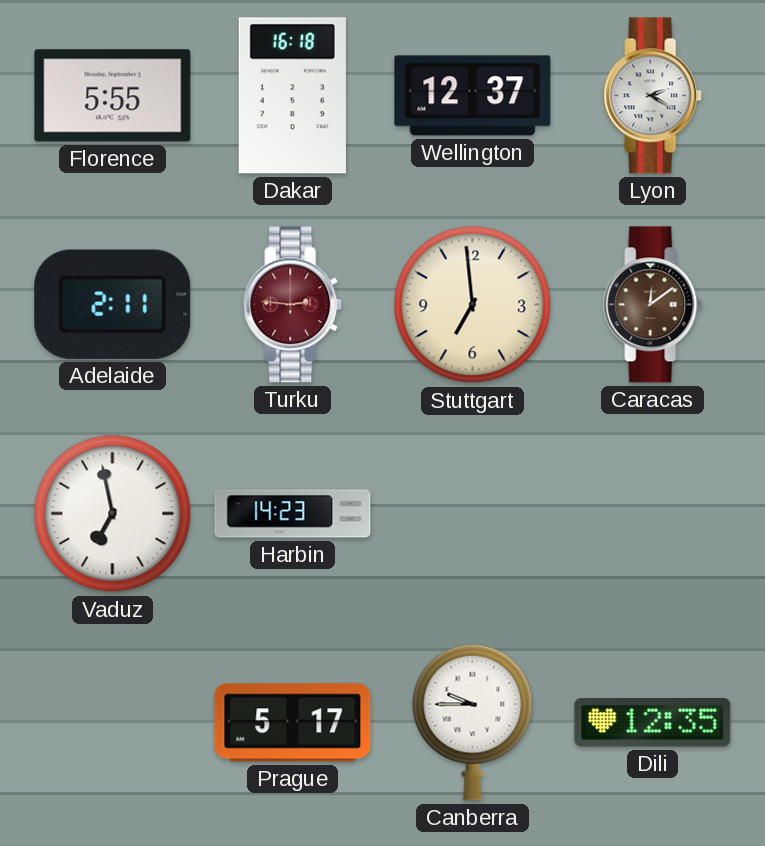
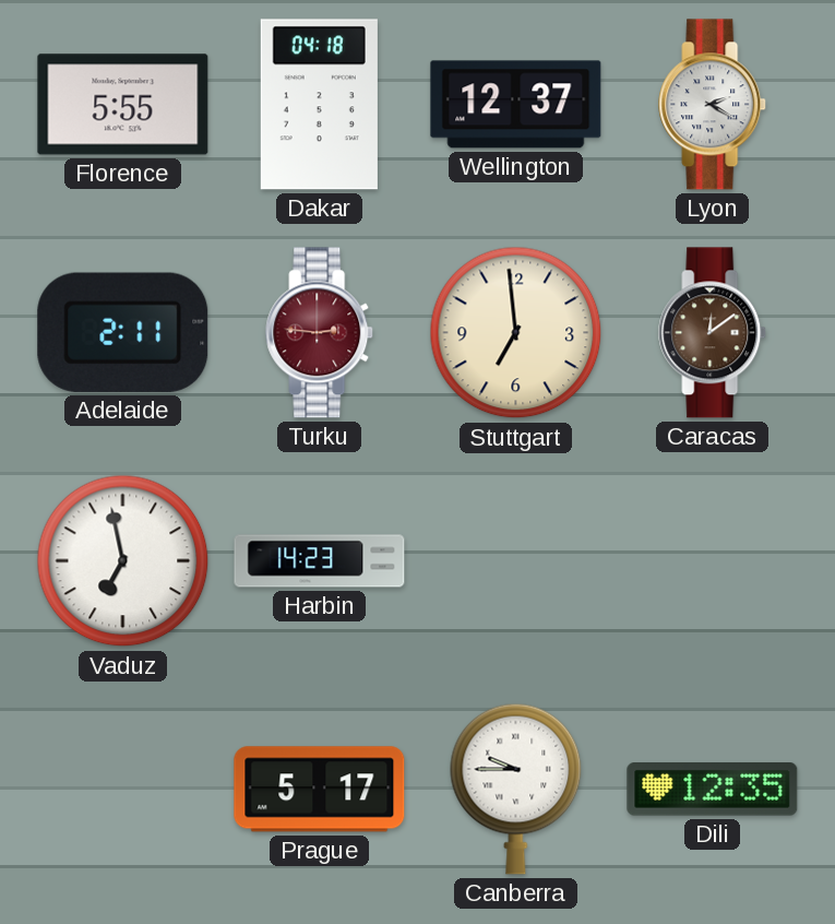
Dakar: 16:18 -> 04:18
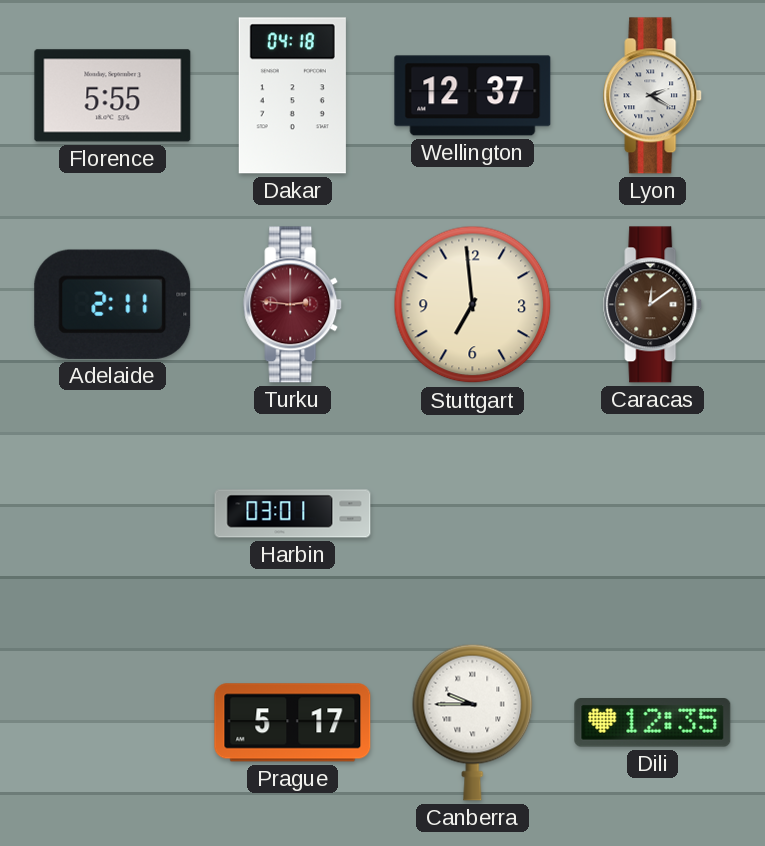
Vaduz: 6:58 -> none
Harbin: 14:23 -> 03:01
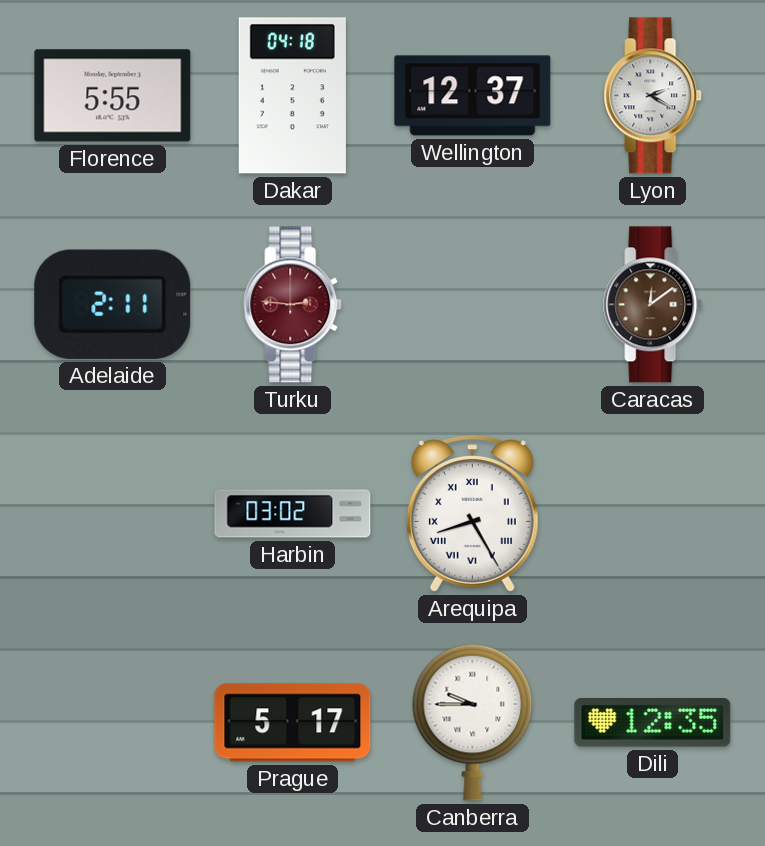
Stuttgart: 6:59 -> none
Harbin: 03:01 -> 03:02
Arequipa: none -> 8:25
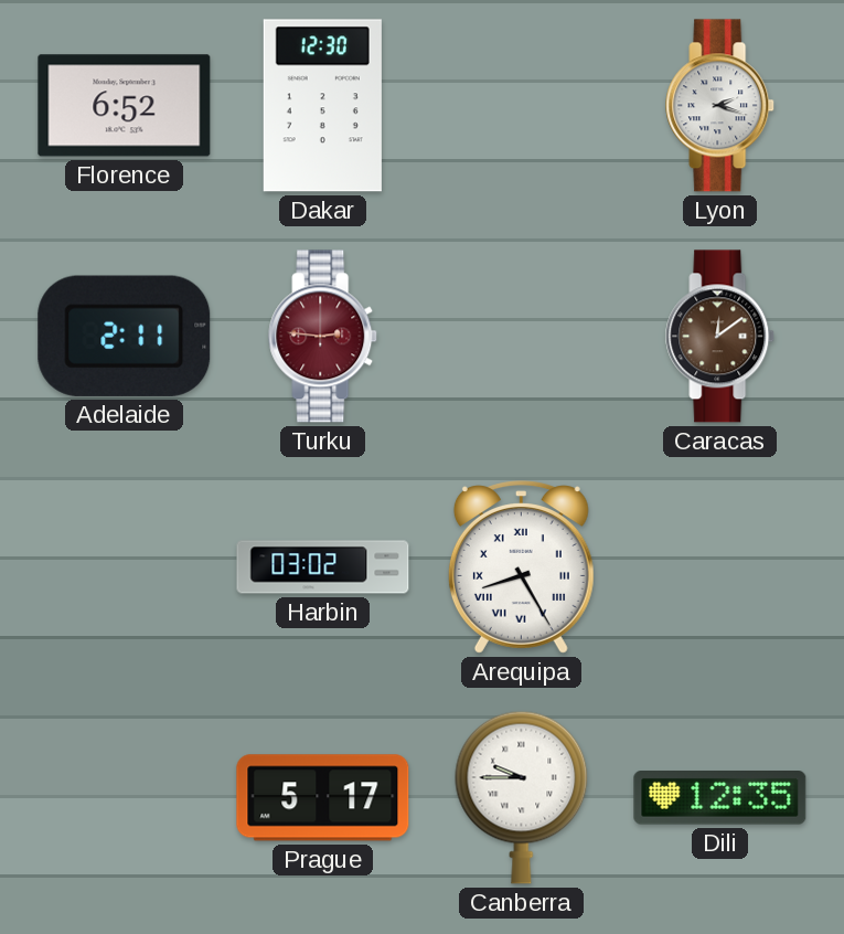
Florence: 5:55 -> 6:52
Dakar: 04:18 -> 12:30
Wellington: 12:37 -> none
Lyon: 2:20 -> 2:18
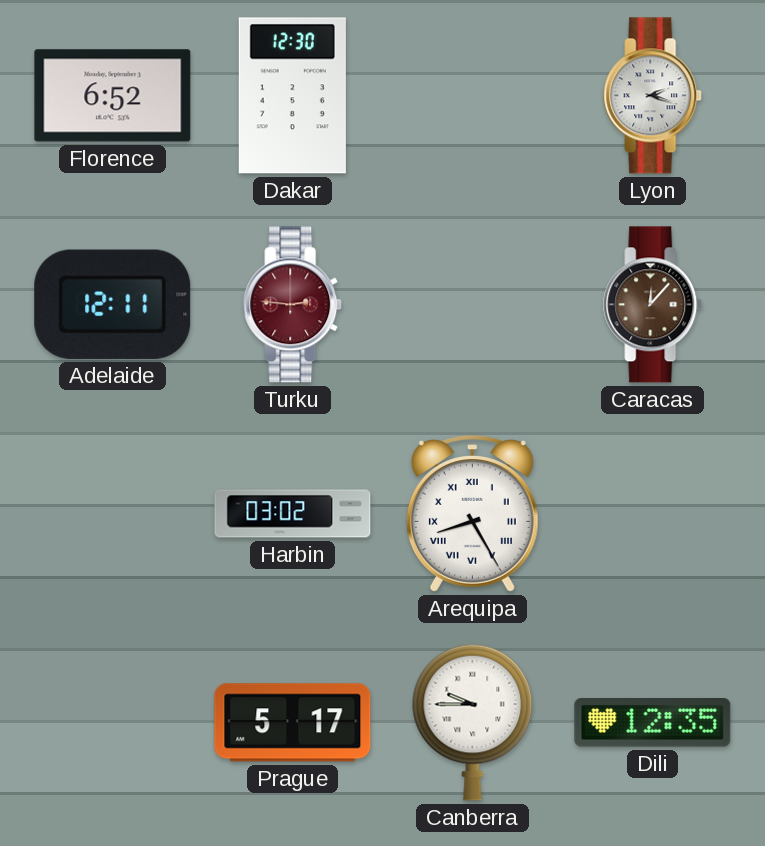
Adelaide: 2:11 -> 12:11
Caracas: 12:09 -> 12:07
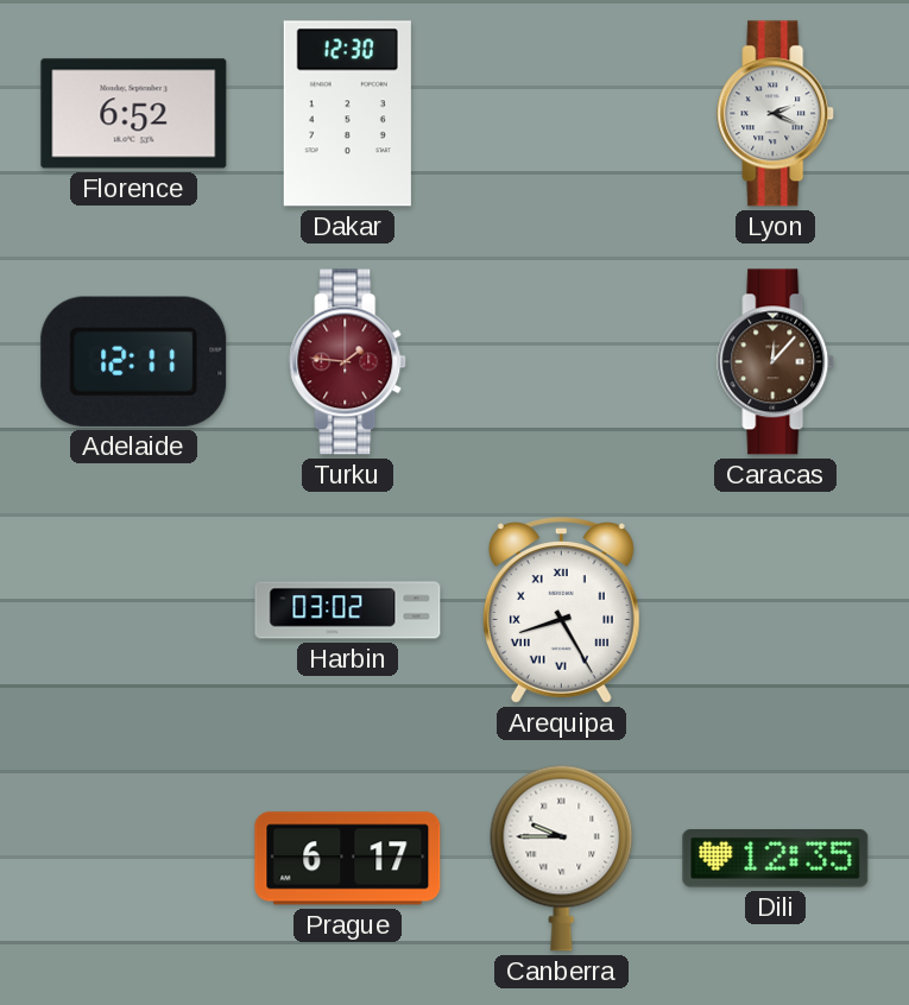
Lyon: 2:18 -> 2:19
Turku: 2:46 -> 1:46
Prague: 5:17 -> 6:17
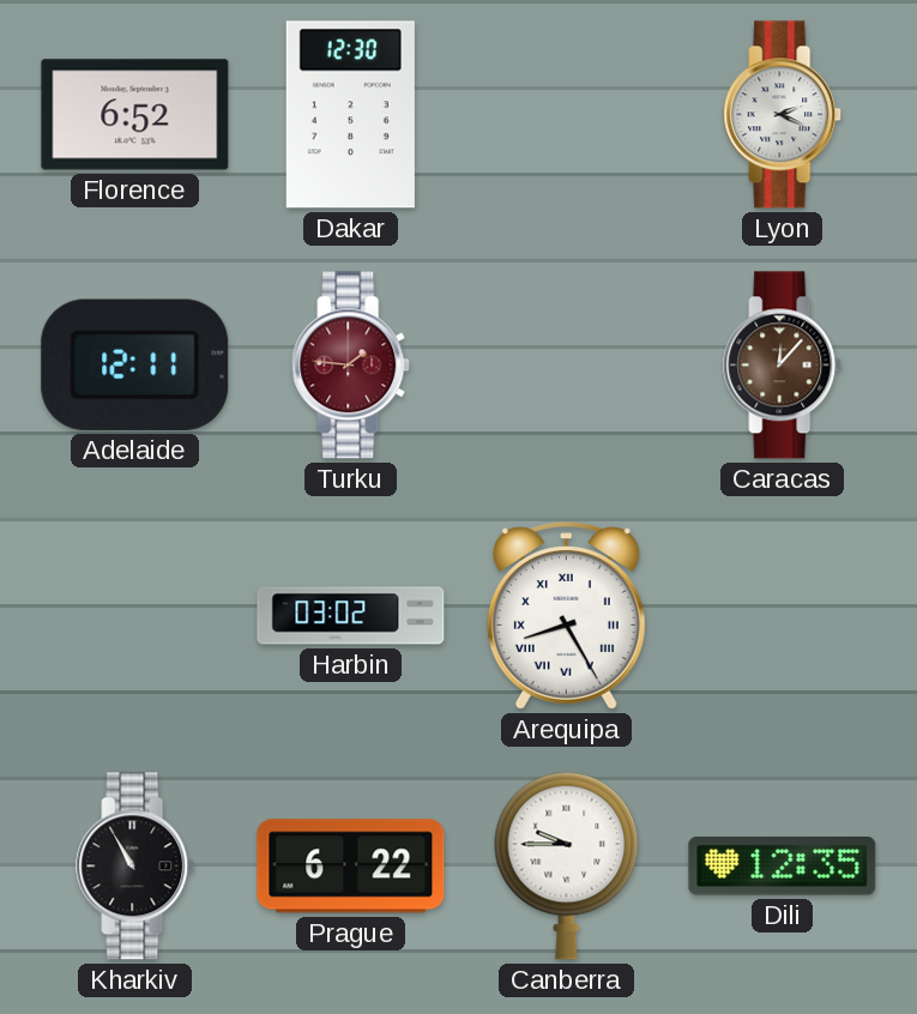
Kharkiv: none -> 10:55
Prague: 6:17 -> 6:22
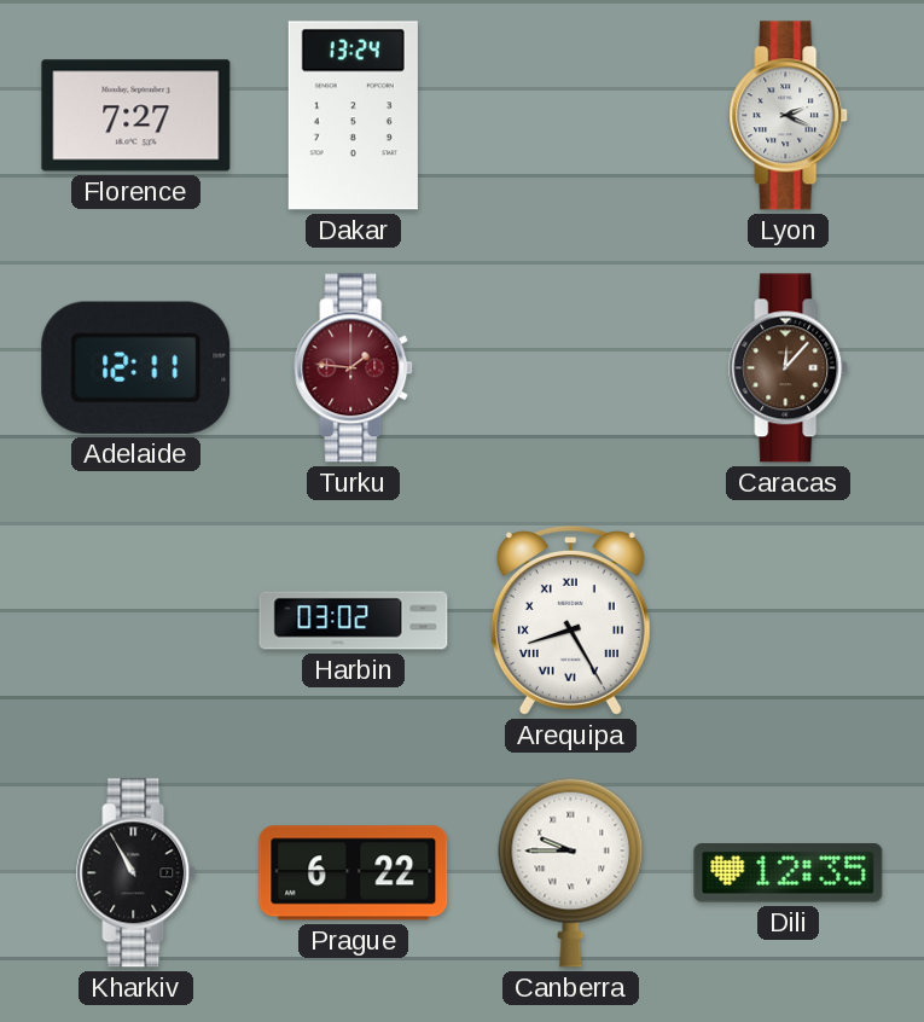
Florence: 6:52 -> 7:27
Dakar: 12:30 -> 13:24
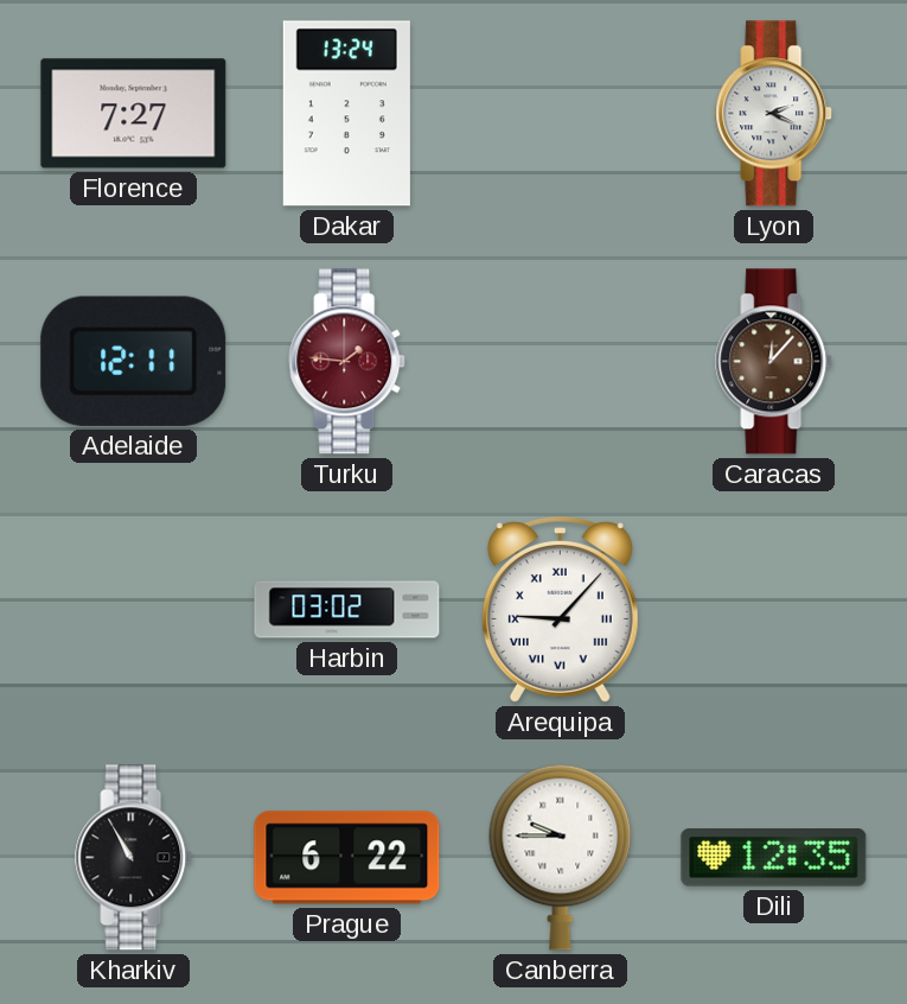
Arequipa: 8:25 -> 9:07
